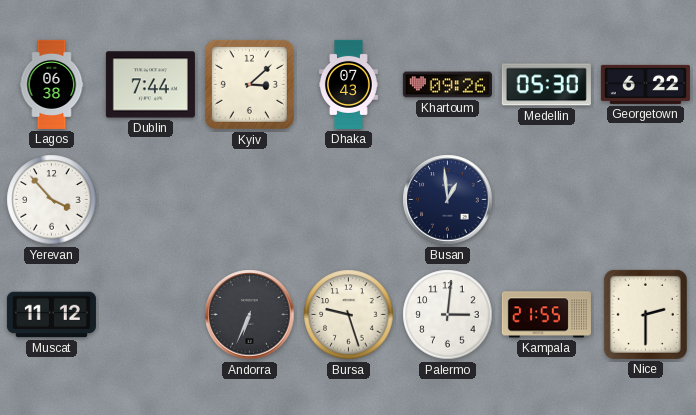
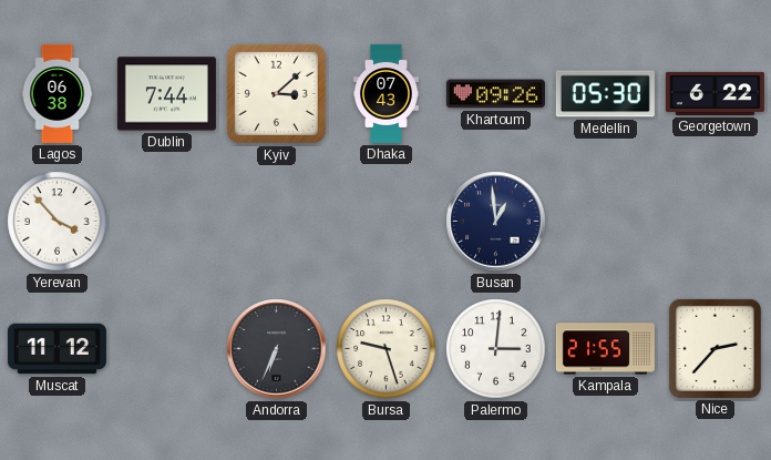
Nice: 2:30 -> 2:37
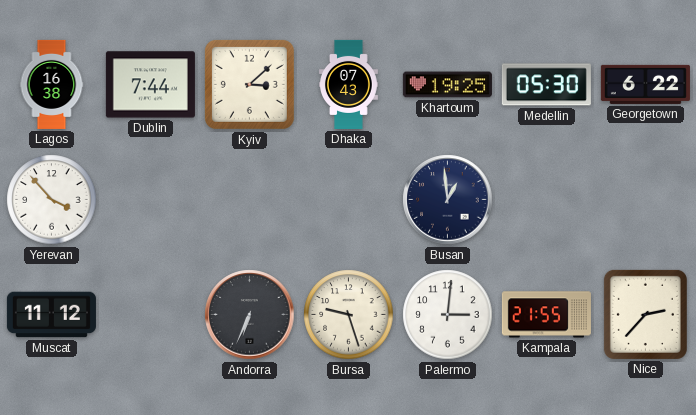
Lagos: 06:38 -> 16:38
Khartoum: 09:26 -> 19:25
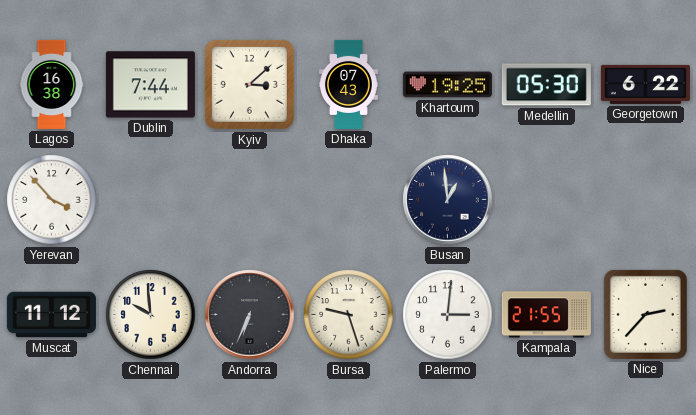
Chennai: none -> 9:59
